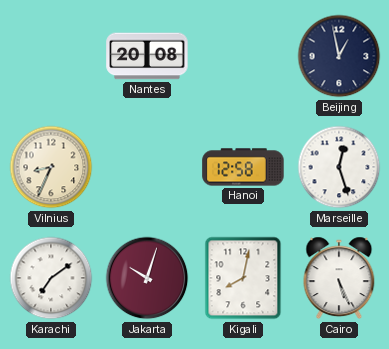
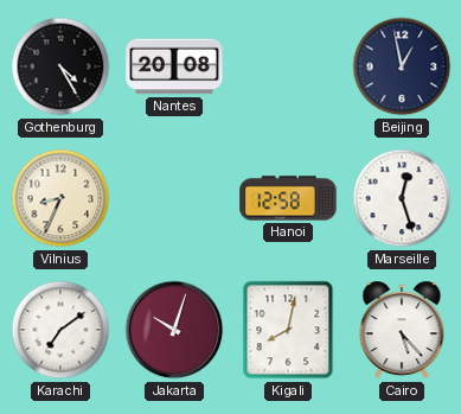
Gothenburg: none -> 4:25
Cairo: 5:26 -> 5:23
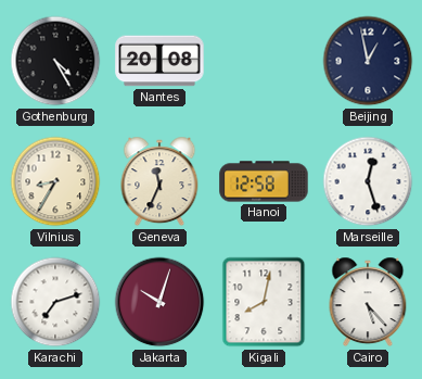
Vilnius: 8:34 -> 8:35
Geneva: none -> 11:34
Karachi: 7:09 -> 7:12
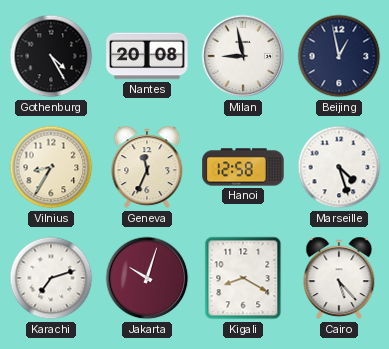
Milan: none -> 8:58
Marseille: 12:27 -> 4:27
Kigali: 8:02 -> 8:20
